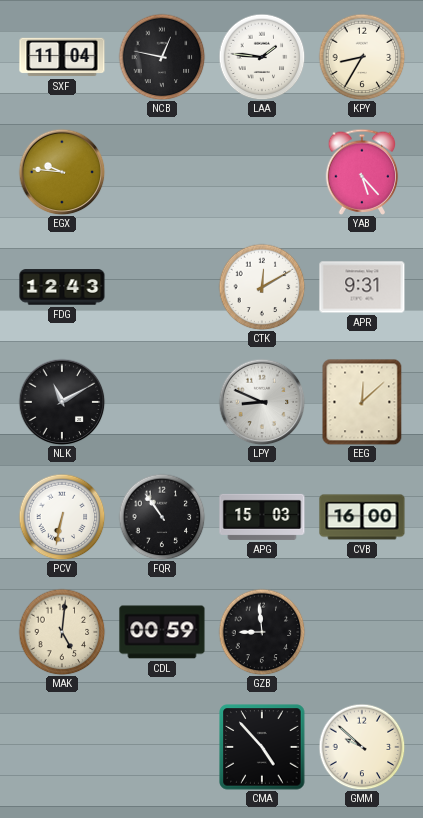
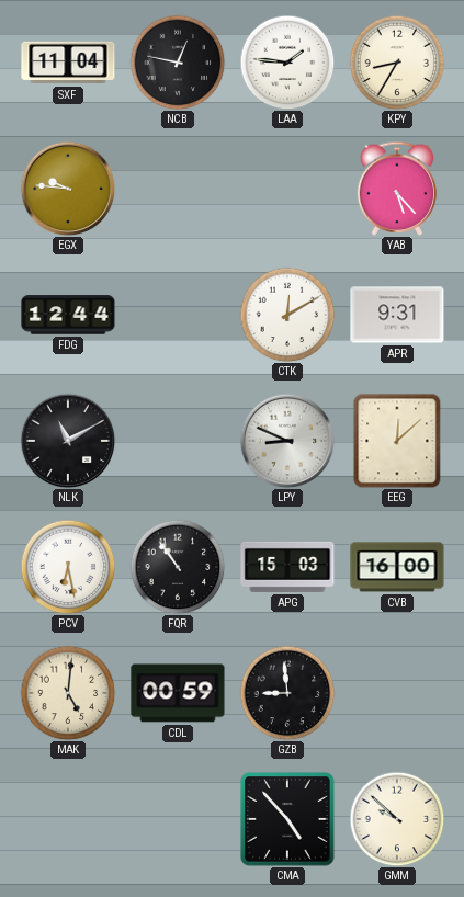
FDG: 12:43 -> 12:44
PCV: 6:32 -> 6:28
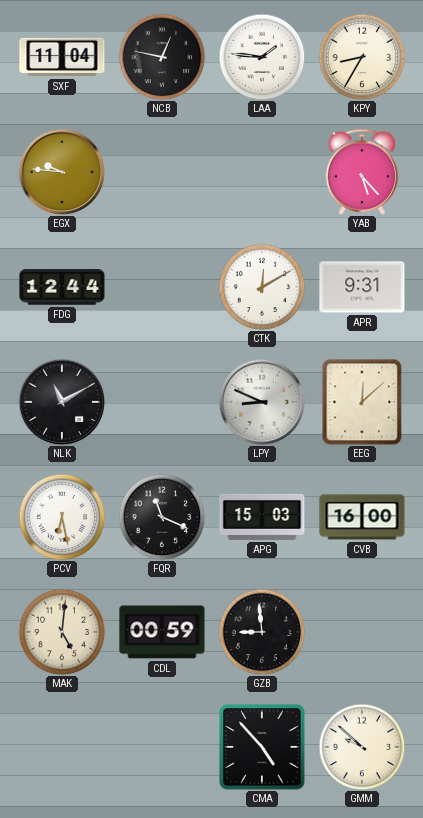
FQR: 10:54 -> 11:19
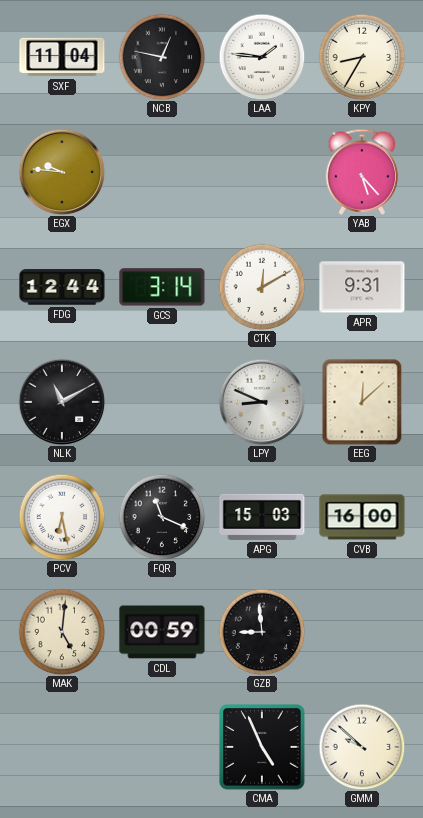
GCS: none -> 3:14
CMA: 4:53 -> 4:56
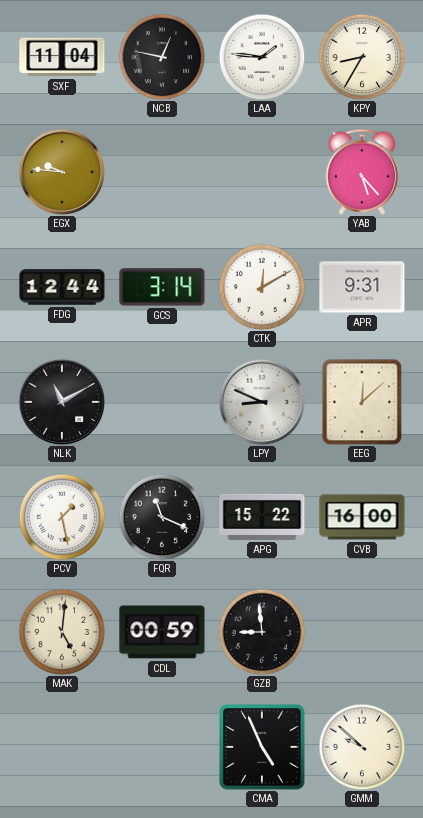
PCV: 6:28 -> 1:28
APG: 15:03 -> 15:22
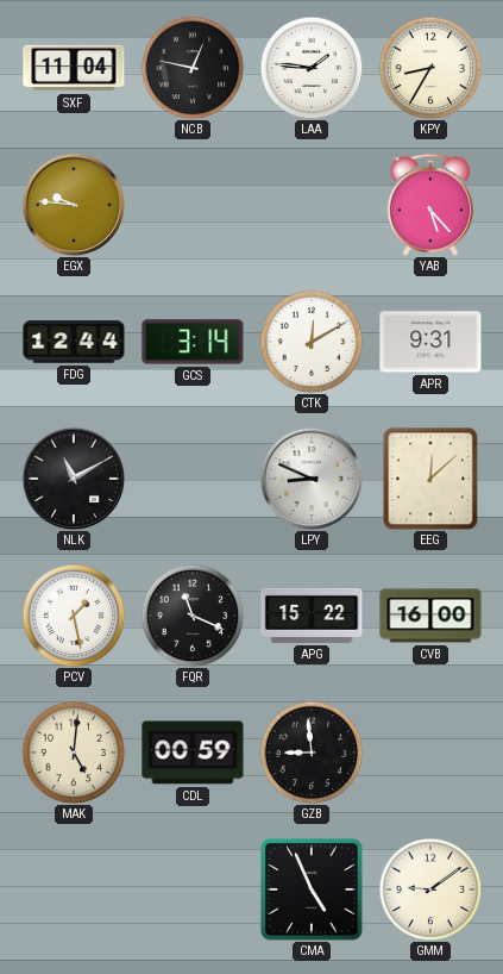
GMM: 9:52 -> 9:09
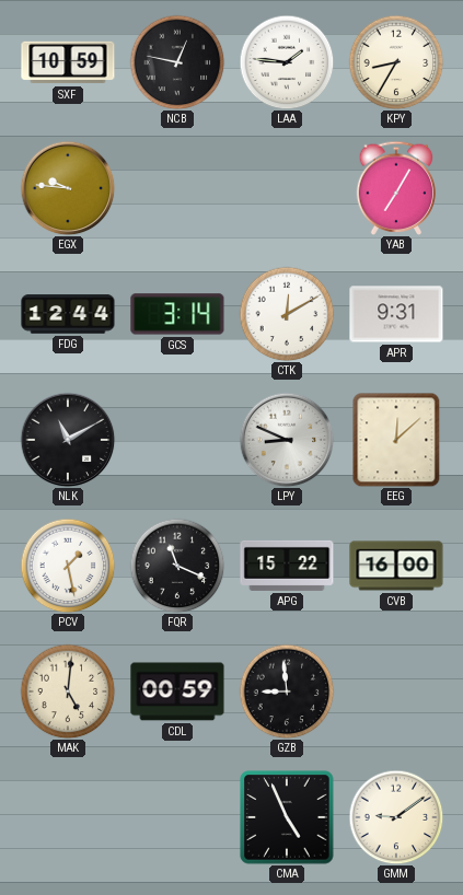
SXF: 11:04 -> 10:59
YAB: 5:23 -> 7:05
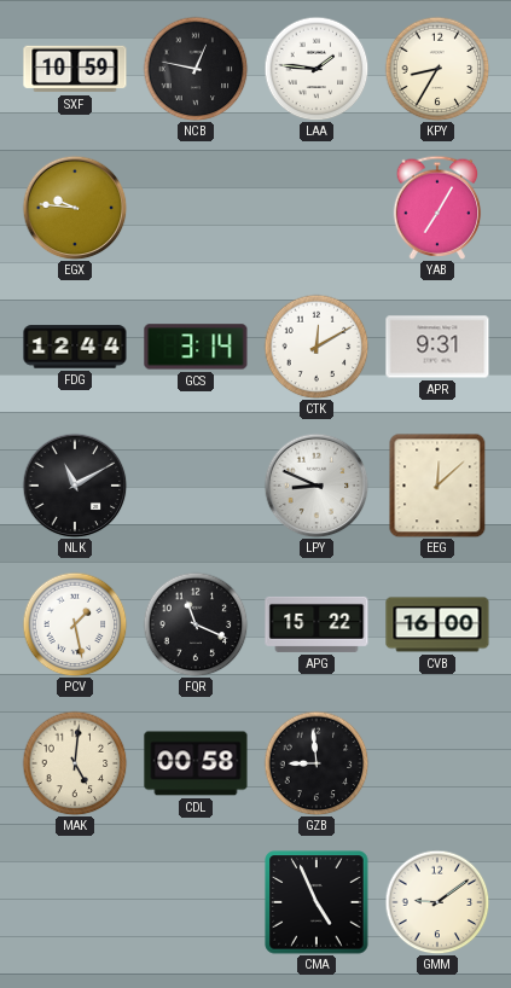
CDL: 00:59 -> 00:58
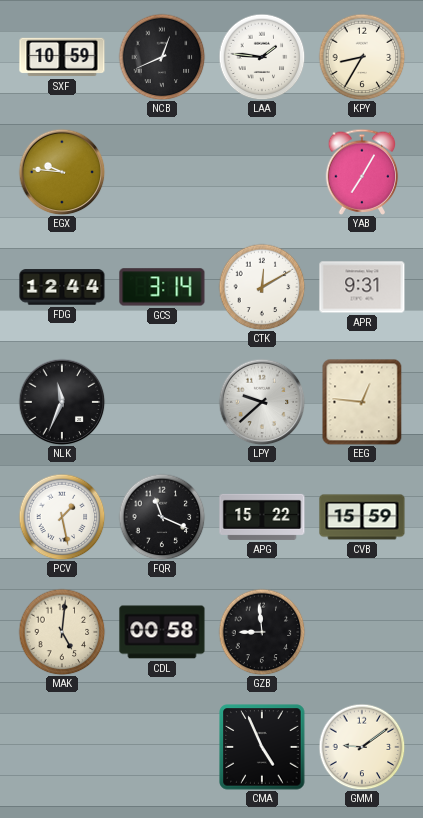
NCB: 12:47 -> 12:41
NLK: 11:10 -> 11:34
LPY: 8:49 -> 9:38
EEG: 12:08 -> 12:46
CVB: 16:00 -> 15:59
